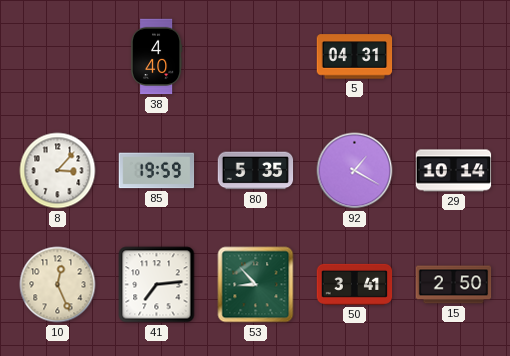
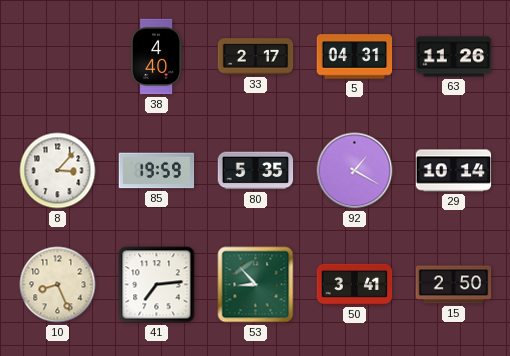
33: none -> 2:17
63: none -> 11:26
10: 12:26 -> 8:26
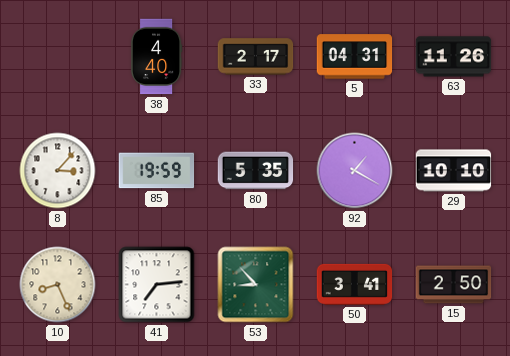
29: 10:14 -> 10:10
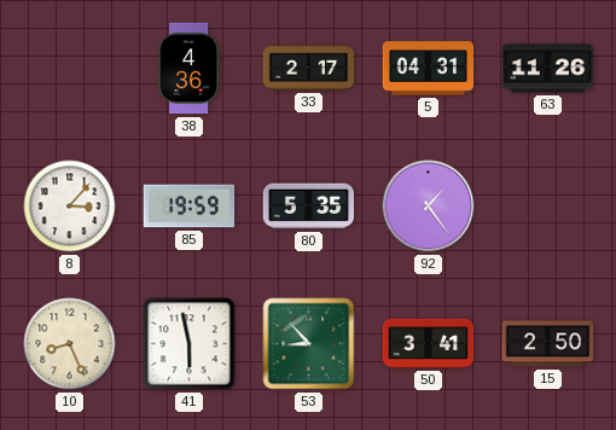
38: 4:40 -> 4:36
92: 1:20 -> 1:24
29: 10:10 -> none
41: 7:14 -> 5:58
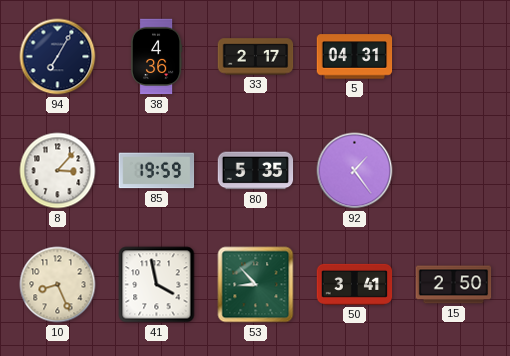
94: none -> 7:05
63: 11:26 -> none
41: 5:58 -> 3:58
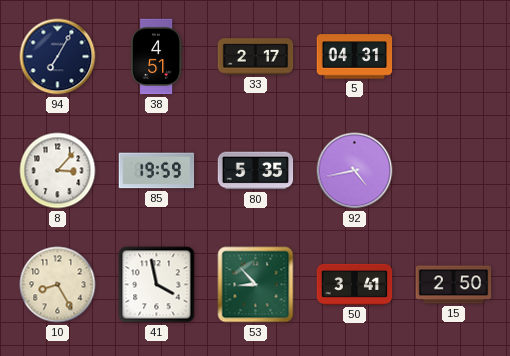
38: 4:36 -> 4:51
92: 1:24 -> 4:43
10: 8:26 -> 8:25
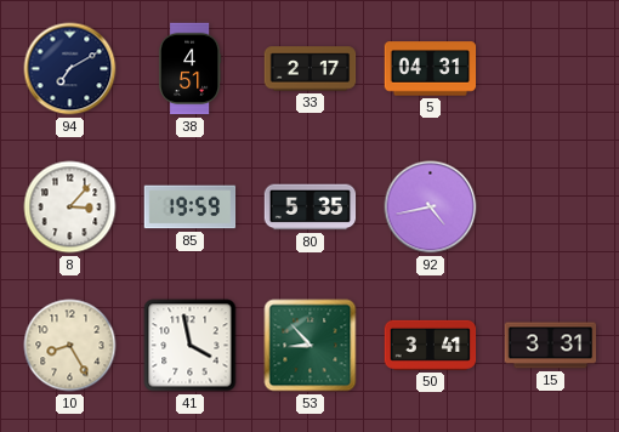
94: 7:05 -> 7:10
15: 2:50 -> 3:31
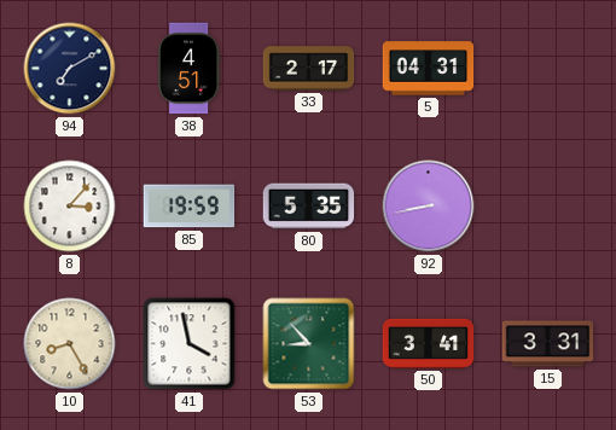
92: 4:43 -> 8:43
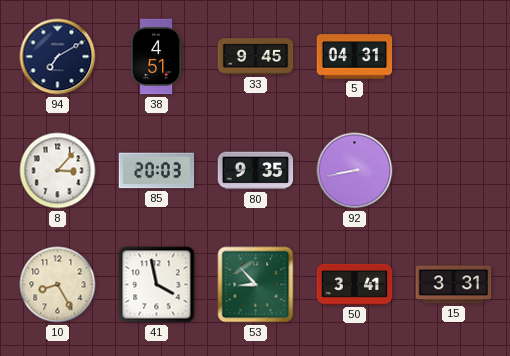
33: 2:17 -> 9:45
85: 19:59 -> 20:03
80: 5:35 -> 9:35
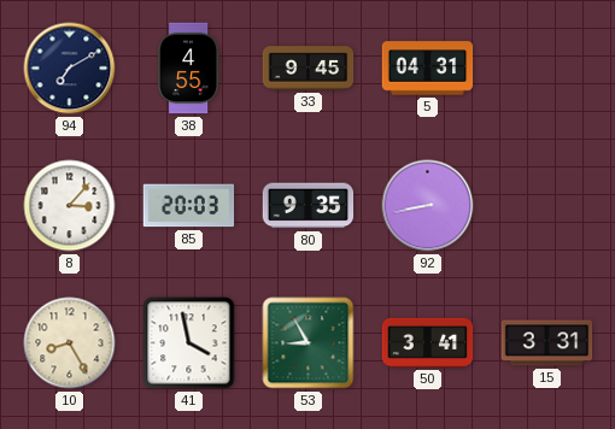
38: 4:51 -> 4:55
53: 8:53 -> 8:55
